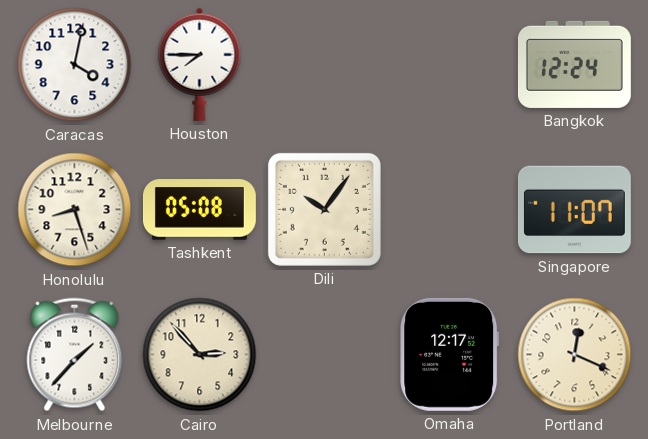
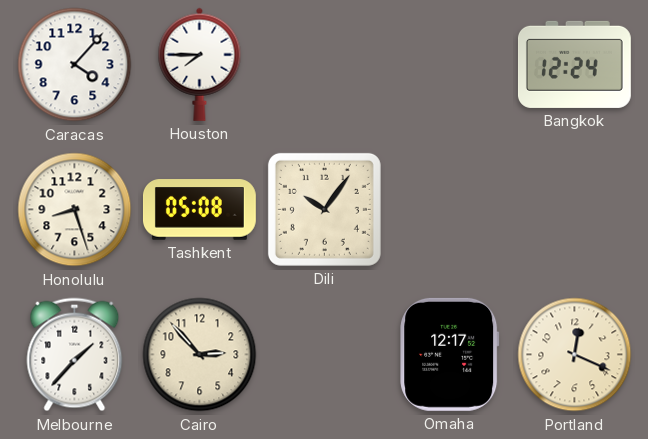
Caracas: 4:02 -> 4:07
Singapore: 11:07 -> none
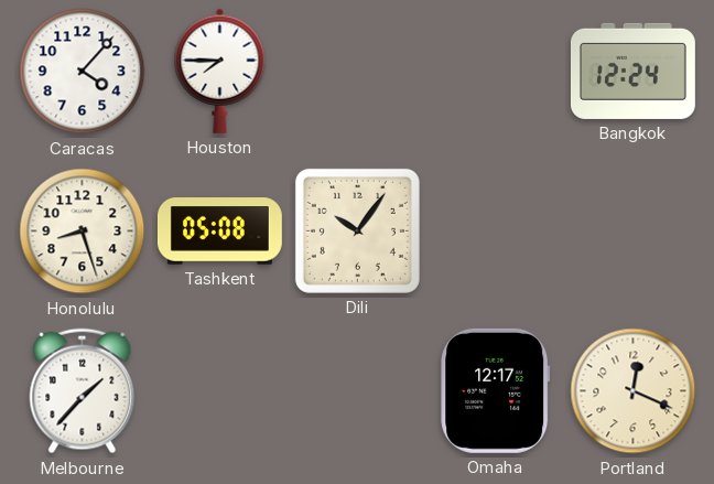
Cairo: 2:53 -> none
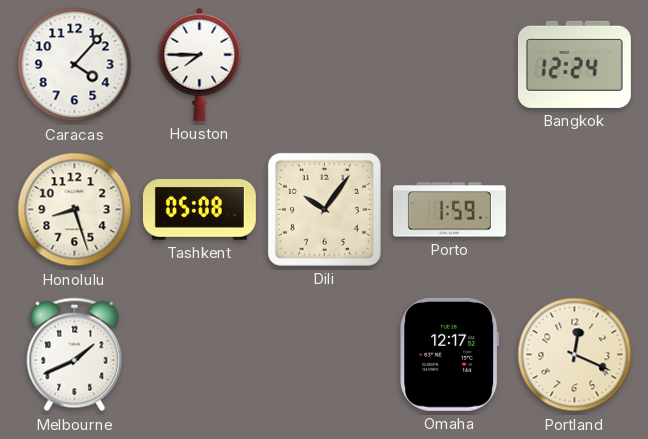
Porto: none -> 1:59
Melbourne: 1:37 -> 1:41
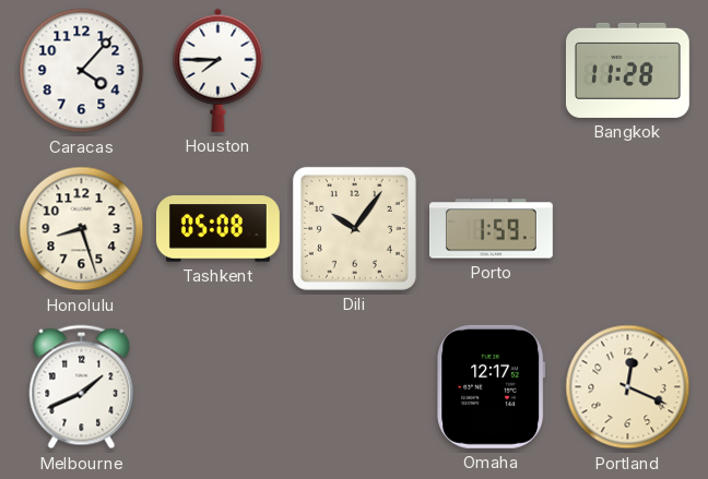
Bangkok: 12:24 -> 11:28
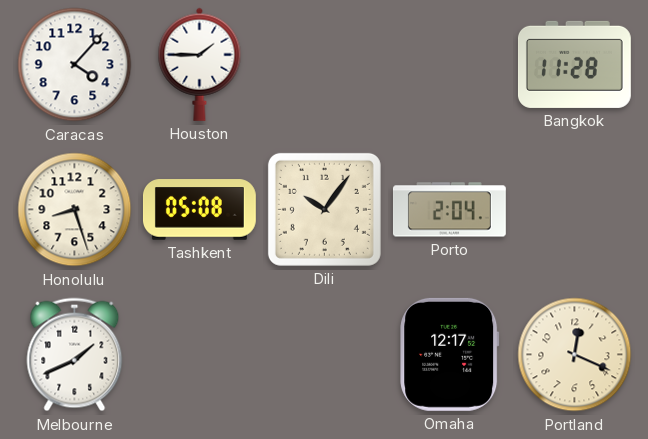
Houston: 7:45 -> 1:45
Porto: 1:59 -> 2:04
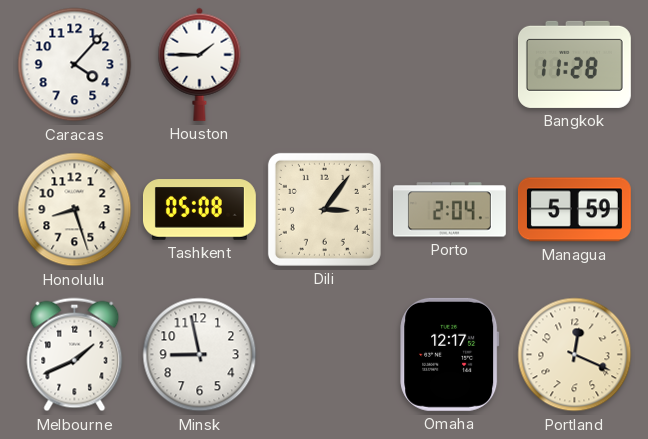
Dili: 10:06 -> 3:06
Managua: none -> 5:59
Minsk: none -> 8:58
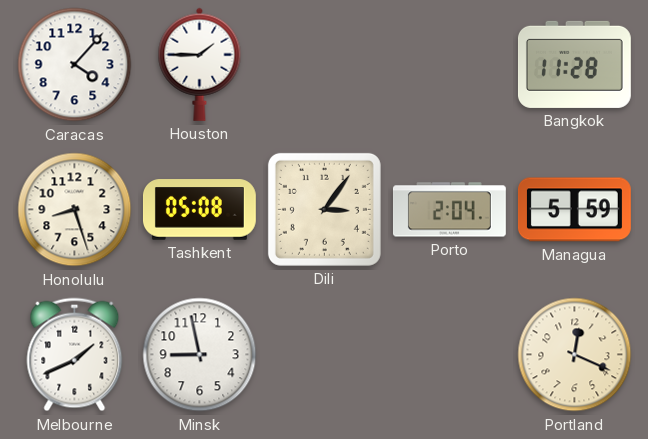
Omaha: 12:17 -> none
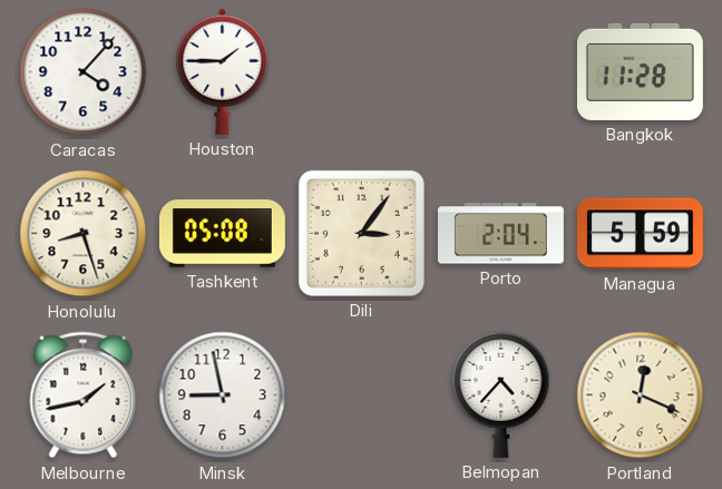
Melbourne: 1:41 -> 1:43
Belmopan: none -> 4:37
